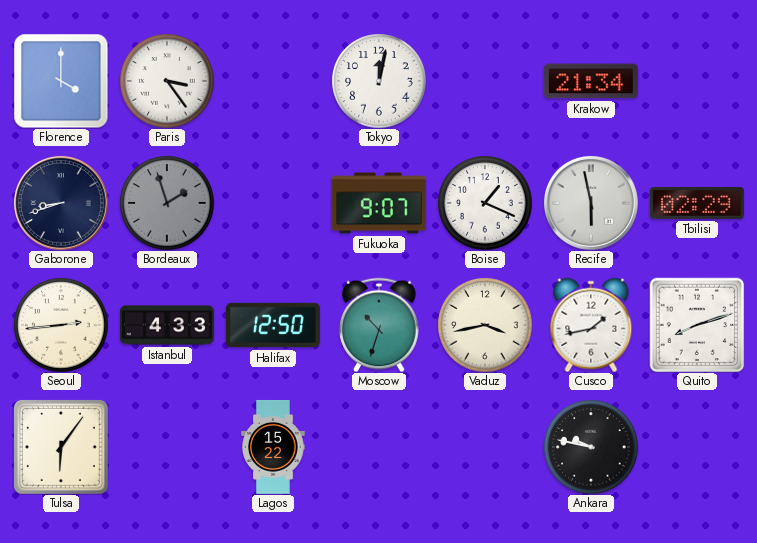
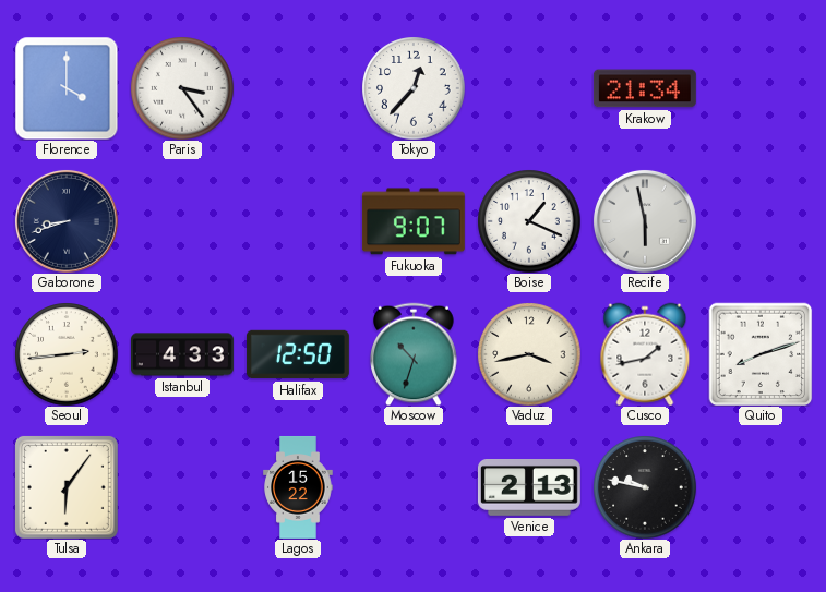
Tokyo: 12:02 -> 12:37
Bordeaux: 1:57 -> none
Tbilisi: 02:29 -> none
Venice: none -> 2:13
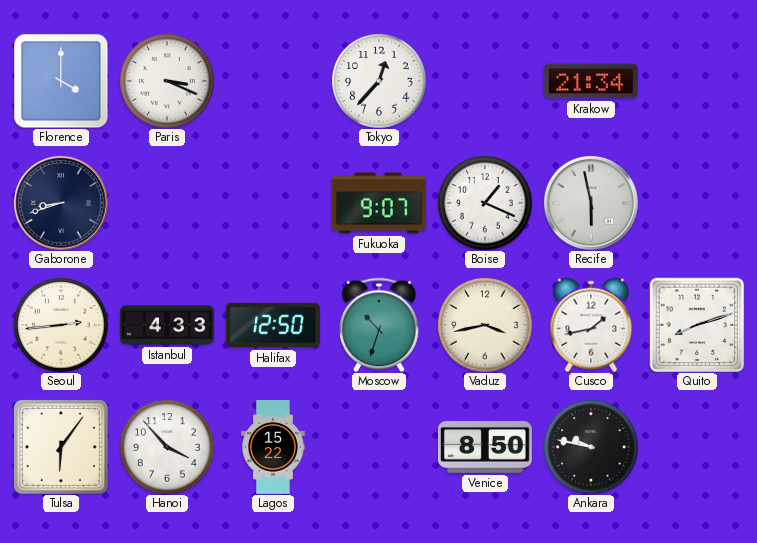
Paris: 3:24 -> 3:19
Hanoi: none -> 3:53
Venice: 2:13 -> 8:50
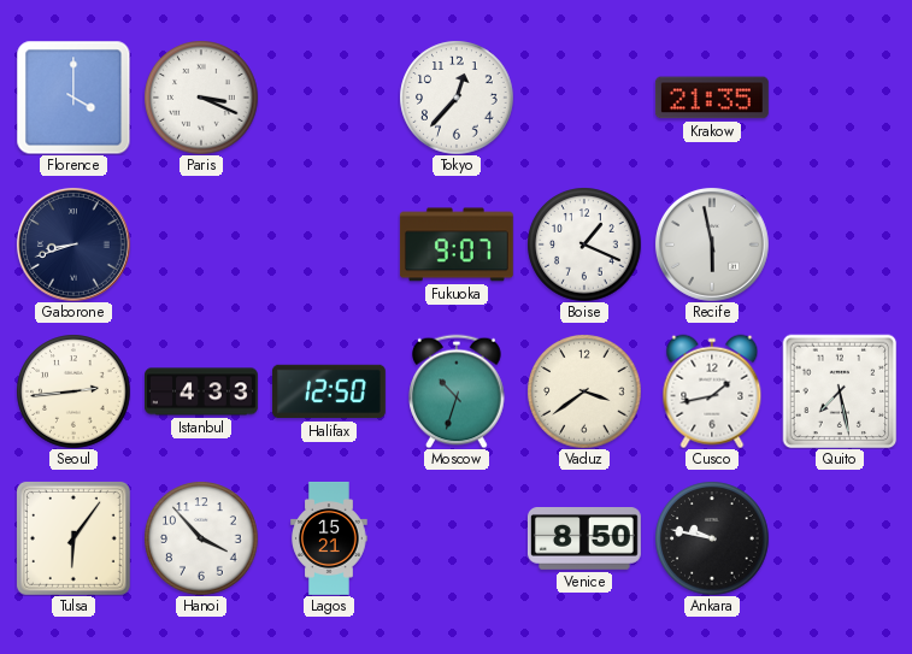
Krakow: 21:34 -> 21:35
Vaduz: 3:43 -> 3:39
Quito: 8:12 -> 7:28
Lagos: 15:22 -> 15:21
